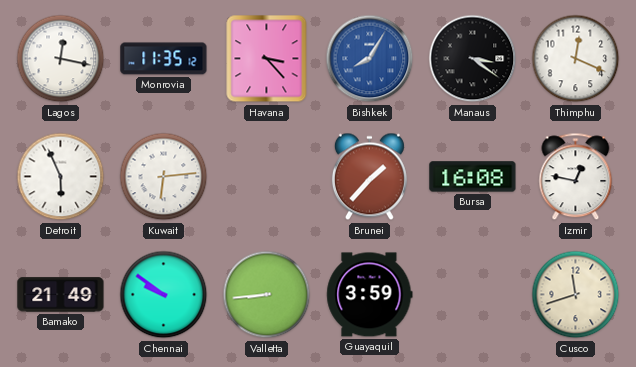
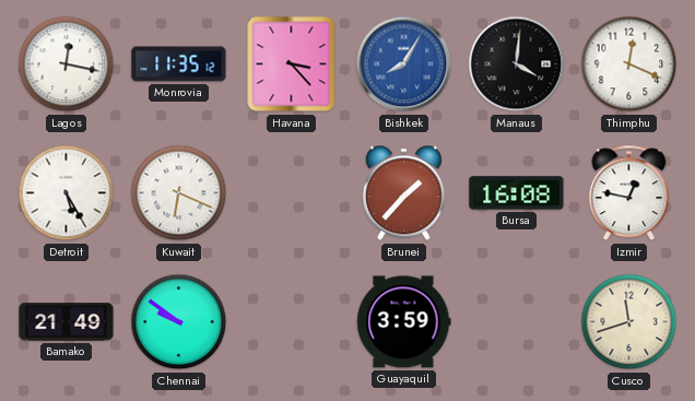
Manaus: 3:21 -> 4:01
Detroit: 5:56 -> 5:25
Kuwait: 6:14 -> 6:19
Valletta: 8:44 -> none
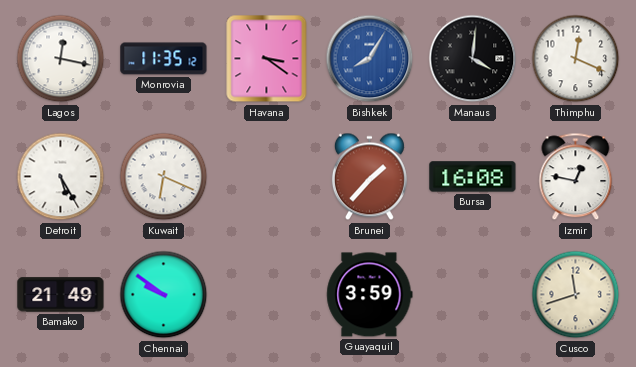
Havana: 3:23 -> 3:21
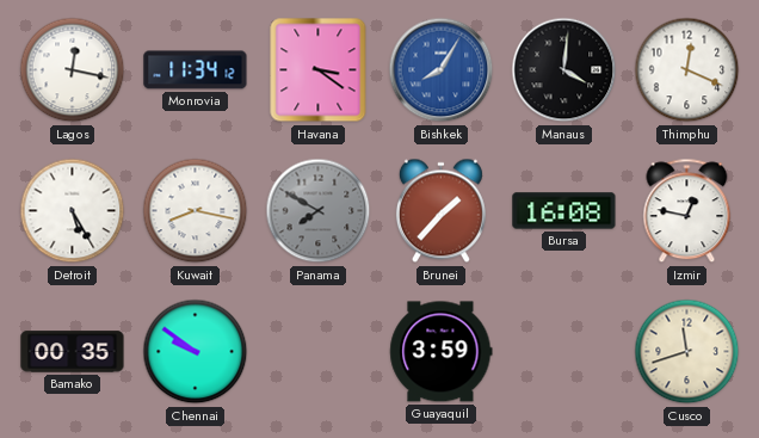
Monrovia: 11:35 -> 11:34
Kuwait: 6:19 -> 8:17
Panama: none -> 7:50
Bamako: 21:49 -> 00:35
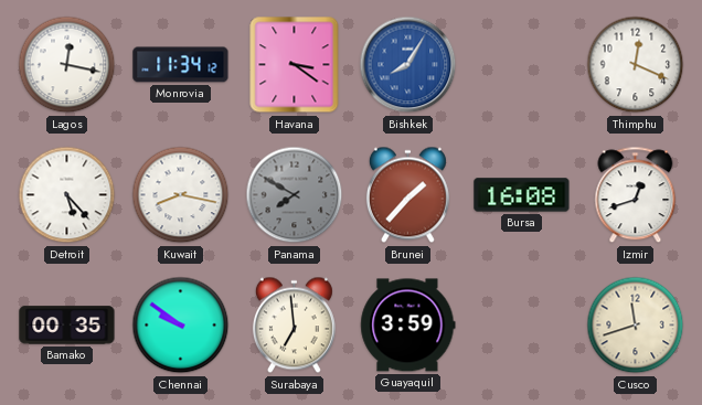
Manaus: 4:01 -> none
Detroit: 5:25 -> 5:23
Izmir: 12:47 -> 12:42
Surabaya: none -> 6:59
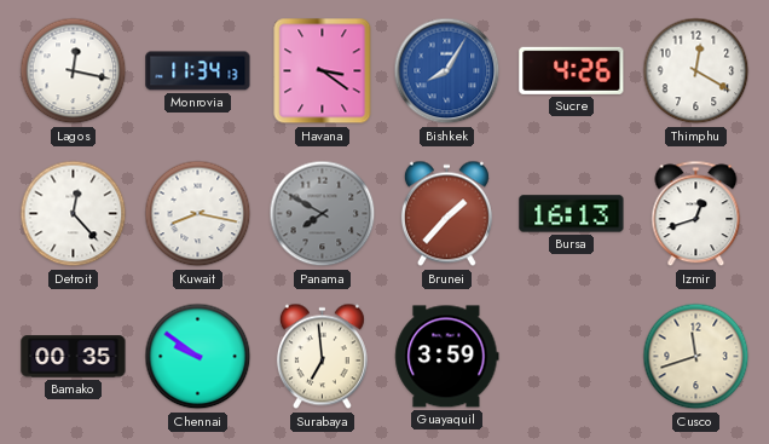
Monrovia: 11:34:12 -> 11:34:13
Sucre: none -> 4:26
Thimphu: 12:19 -> 12:20
Detroit: 5:23 -> 12:23
Bursa: 16:08 -> 16:13
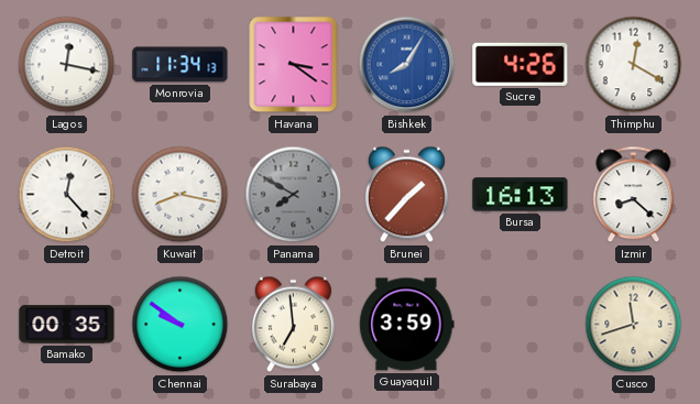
Izmir: 12:42 -> 8:22
